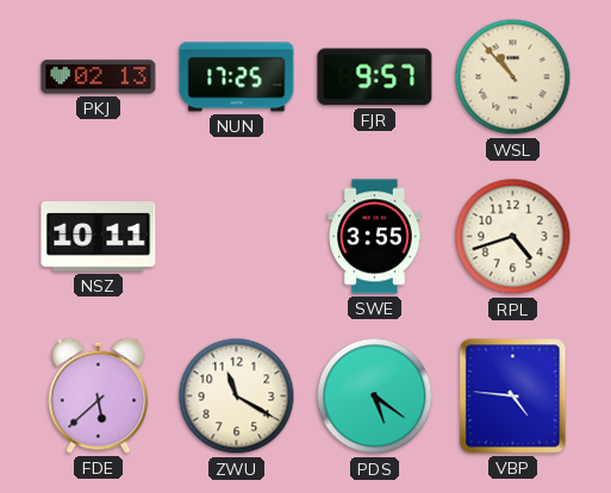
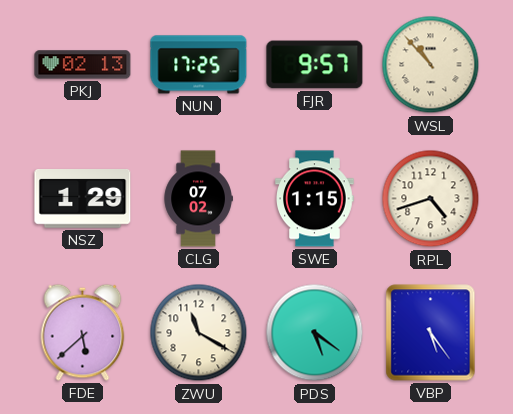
NSZ: 10:11 -> 1:29
CLG: none -> 07:02
SWE: 3:55 -> 1:15
VBP: 4:46 -> 5:24
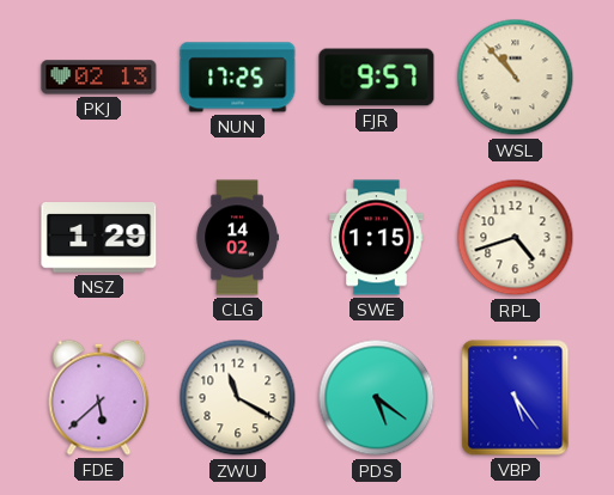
CLG: 07:02 -> 14:02
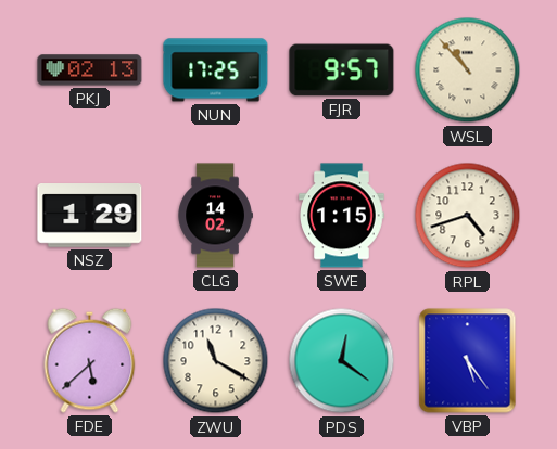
PDS: 5:21 -> 12:21
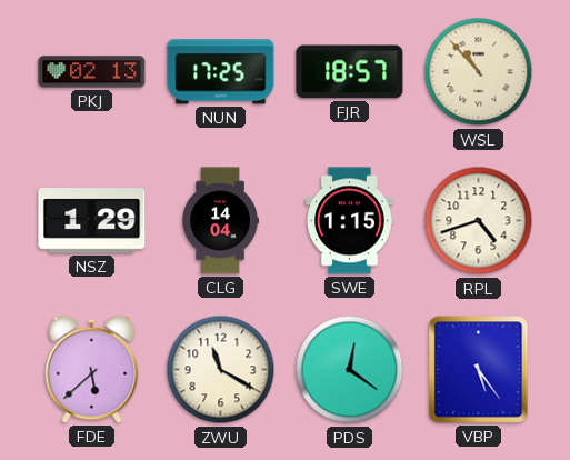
FJR: 9:57 -> 18:57
CLG: 14:02 -> 14:04
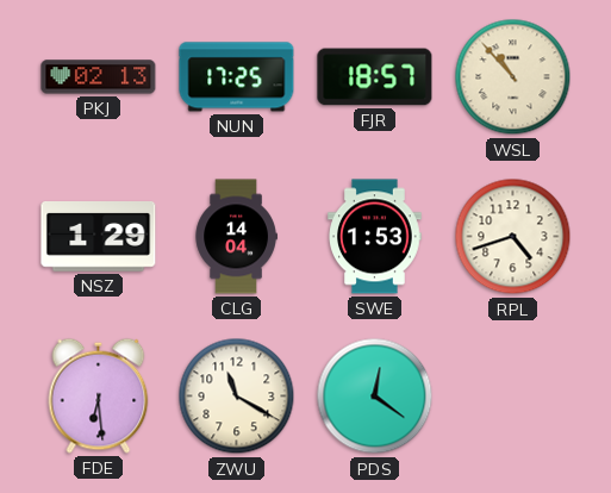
SWE: 1:15 -> 1:53
FDE: 5:38 -> 6:29
VBP: 5:24 -> none
